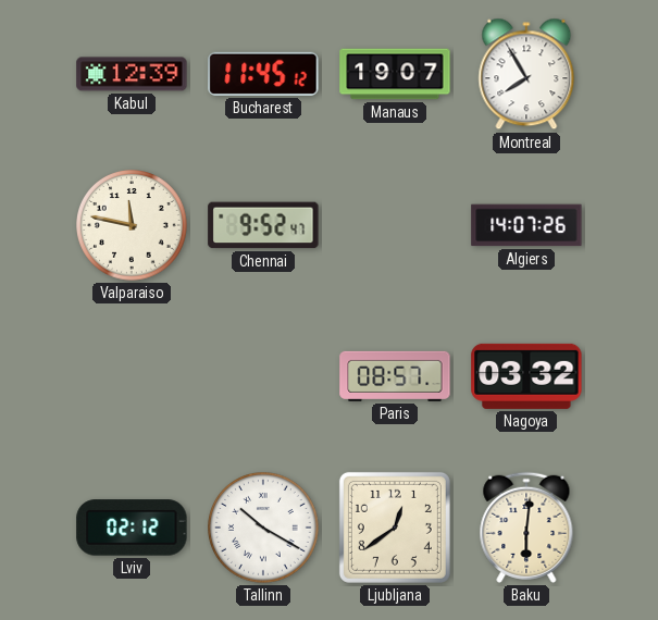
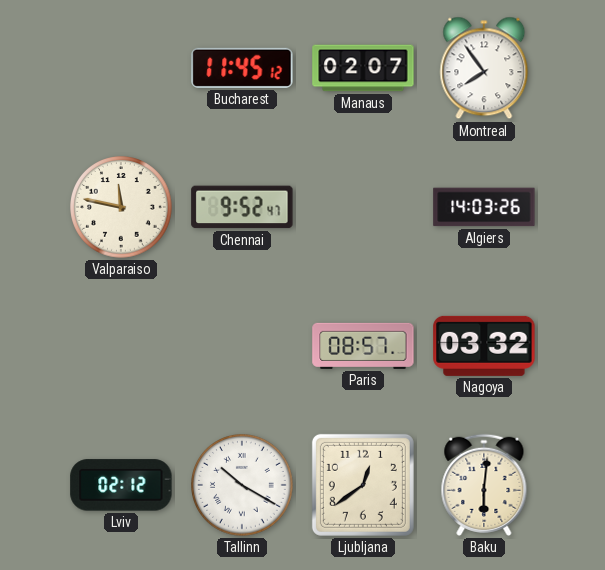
Kabul: 12:39 -> none
Manaus: 19:07 -> 02:07
Montreal: 7:55 -> 7:54
Algiers: 14:07 -> 14:03
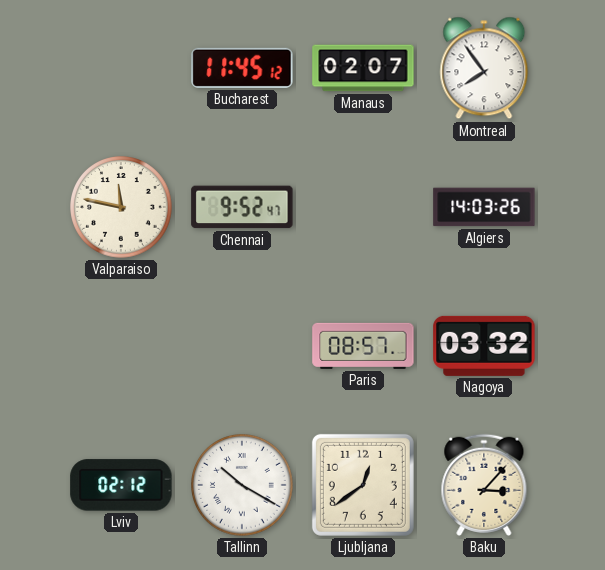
Baku: 6:01 -> 3:07
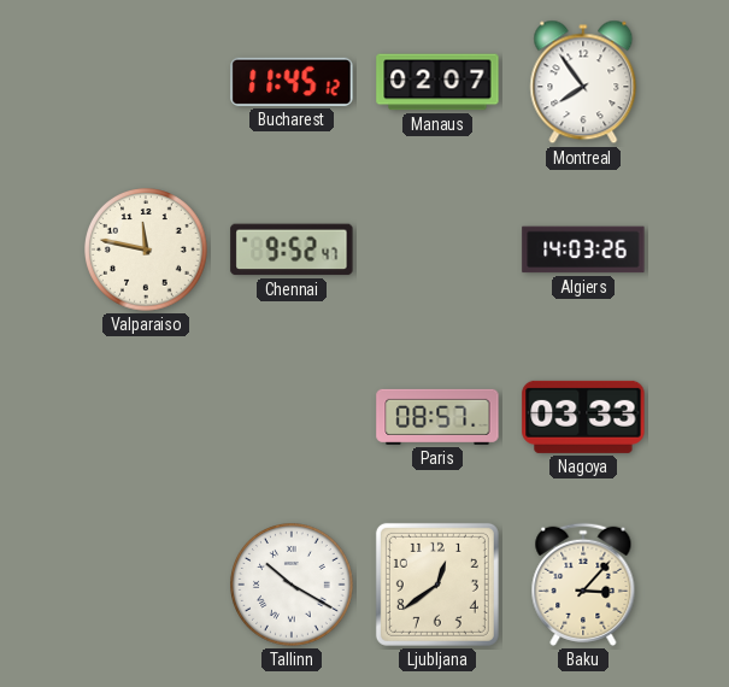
Nagoya: 03:32 -> 03:33
Lviv: 02:12 -> none
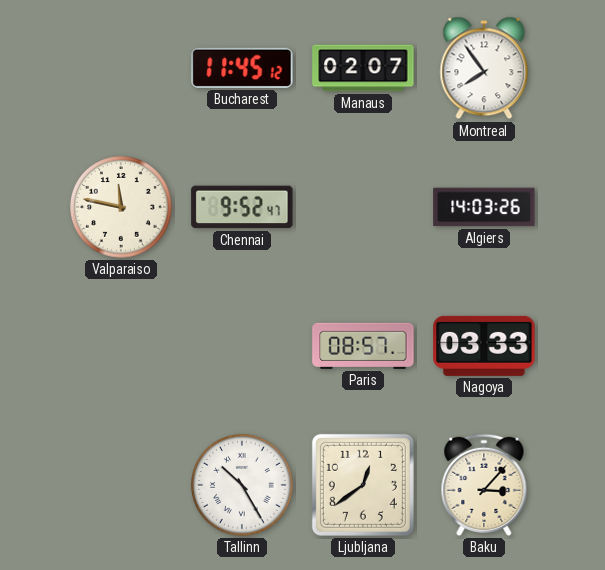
Tallinn: 10:20 -> 10:25
